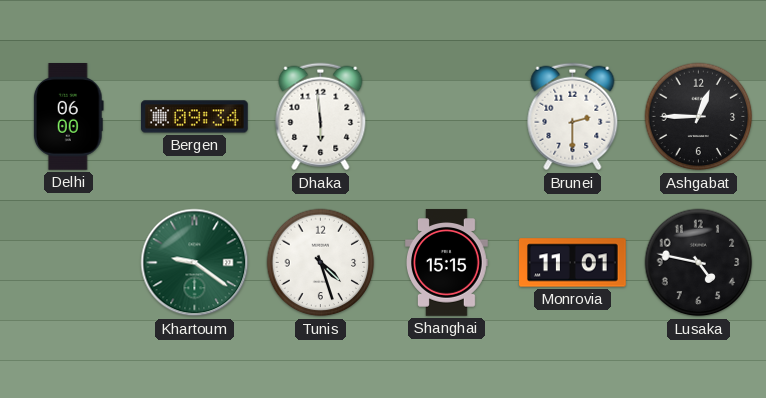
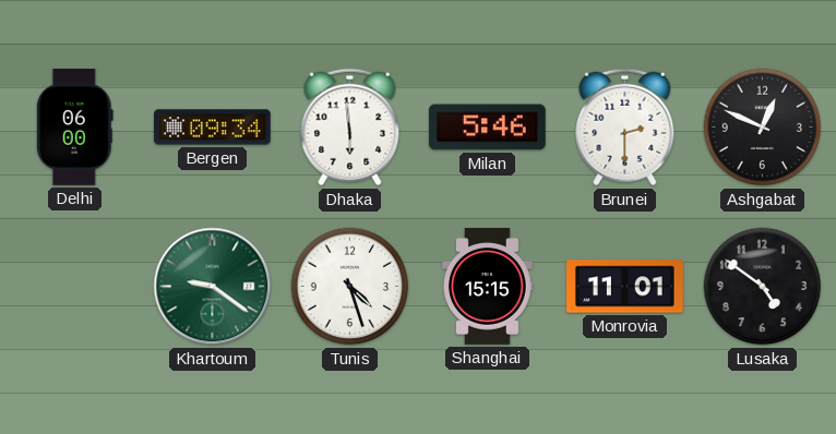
Milan: none -> 5:46
Ashgabat: 12:45 -> 12:49
Lusaka: 4:47 -> 4:51
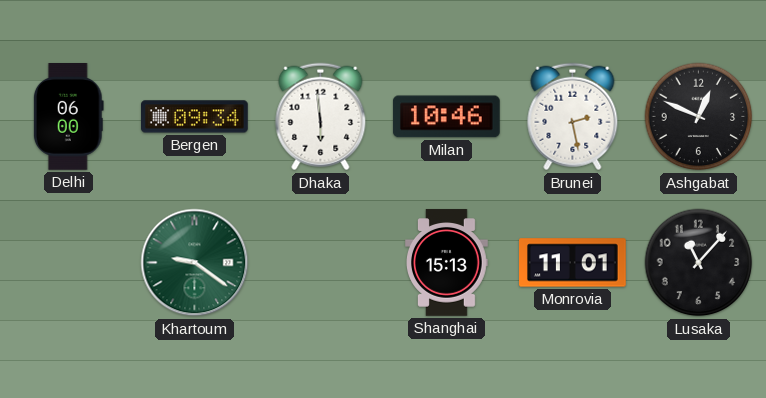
Milan: 5:46 -> 10:46
Brunei: 2:30 -> 2:28
Tunis: 4:27 -> none
Shanghai: 15:15 -> 15:13
Lusaka: 4:51 -> 11:07
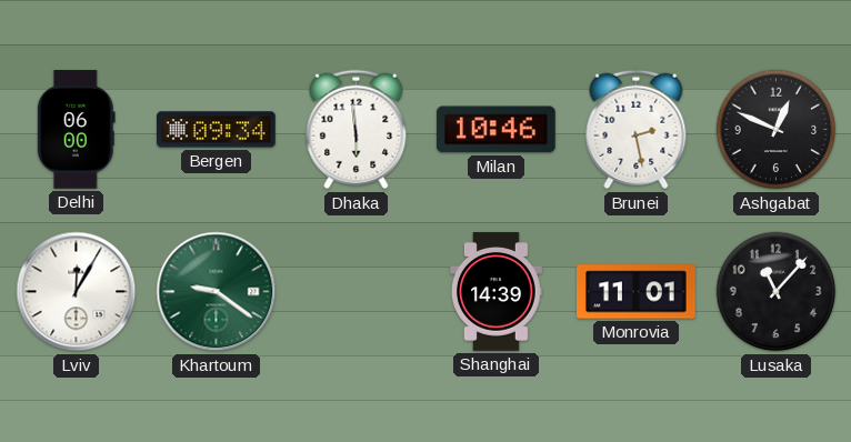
Lviv: none -> 12:05
Shanghai: 15:13 -> 14:39
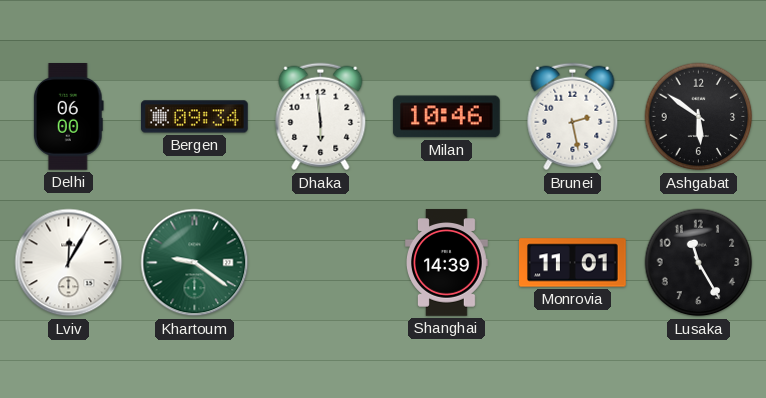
Ashgabat: 12:49 -> 5:51
Lusaka: 11:07 -> 11:25
